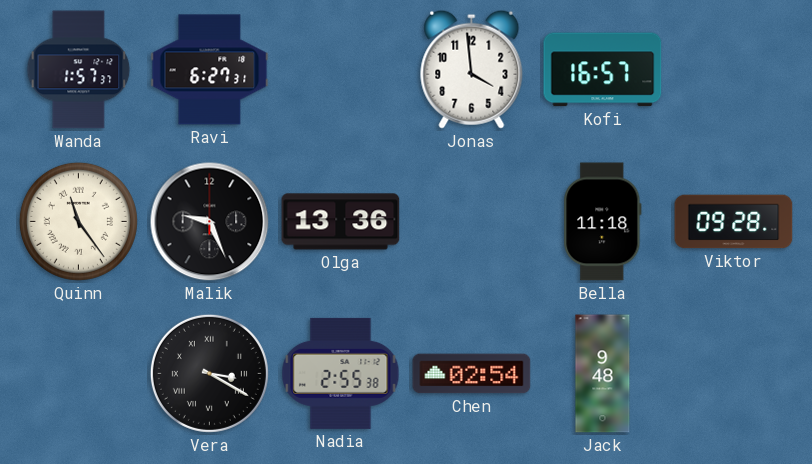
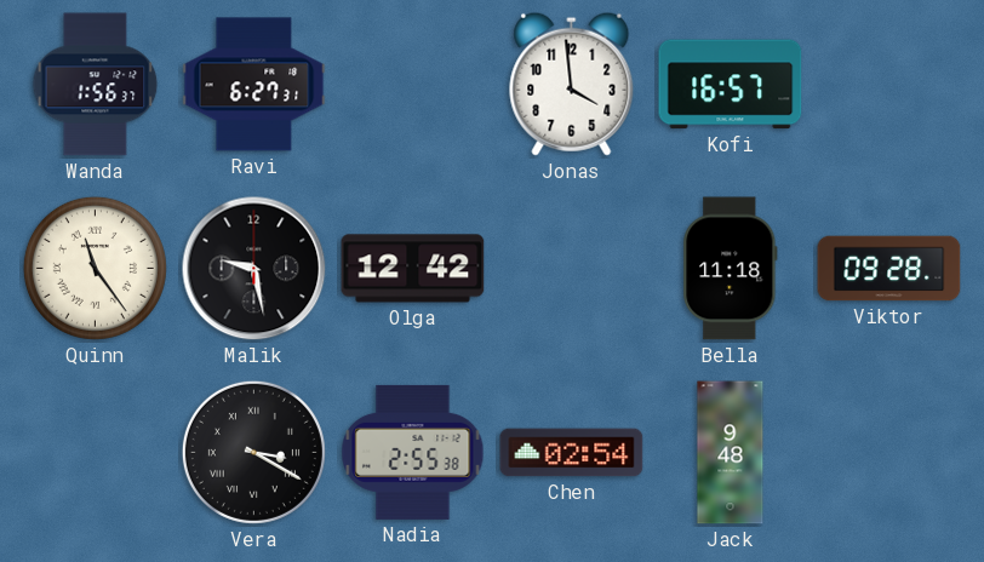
Wanda: 1:57 -> 1:56
Malik: 9:26 -> 9:28
Olga: 13:36 -> 12:42
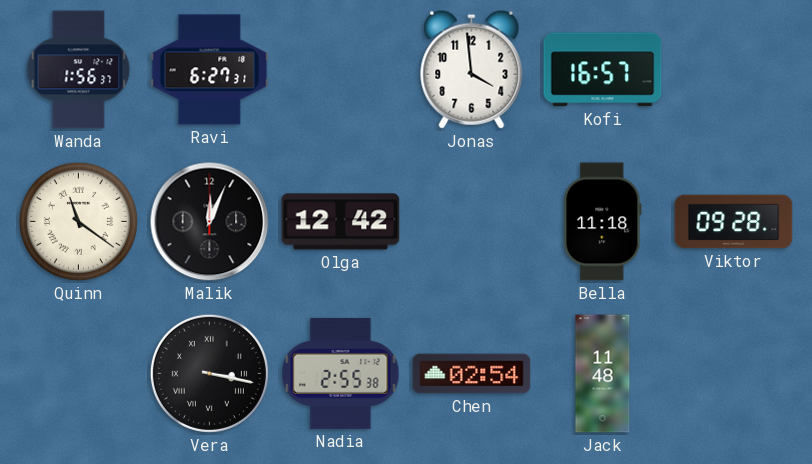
Quinn: 11:24 -> 11:21
Malik: 9:28 -> 12:04
Vera: 3:20 -> 3:17
Jack: 9:48 -> 11:48
